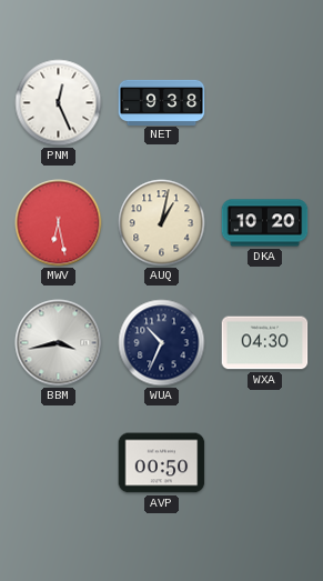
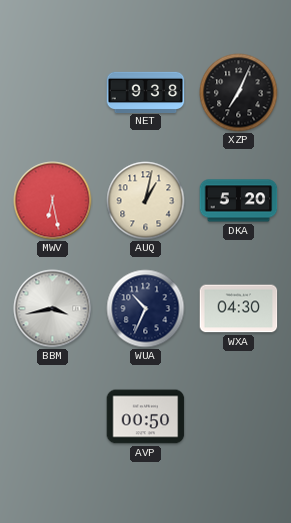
PNM: 12:26 -> none
XZP: none -> 7:04
DKA: 10:20 -> 5:20
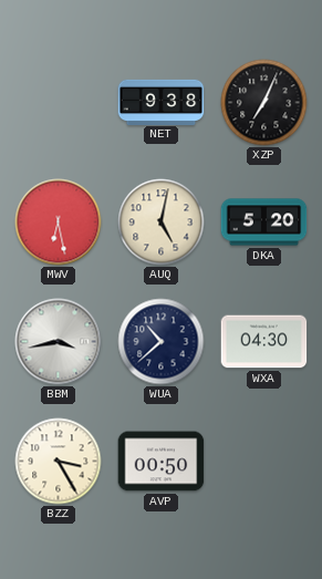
AUQ: 1:02 -> 5:02
WUA: 10:34 -> 10:38
BZZ: none -> 3:25
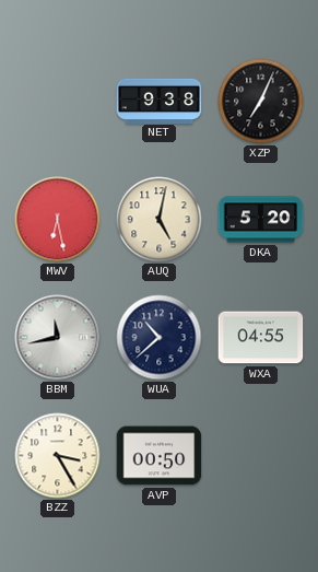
BBM: 3:43 -> 11:43
WXA: 04:30 -> 04:55
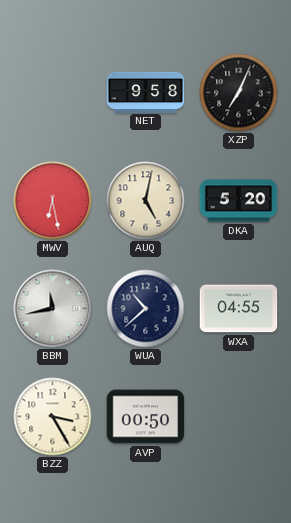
NET: 9:38 -> 9:58
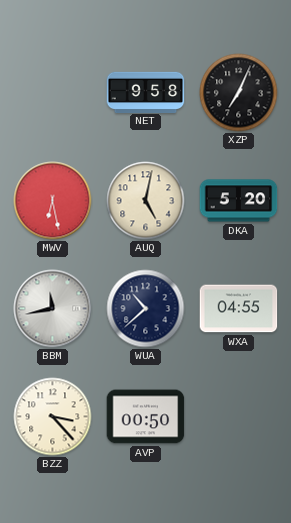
BZZ: 3:25 -> 3:23
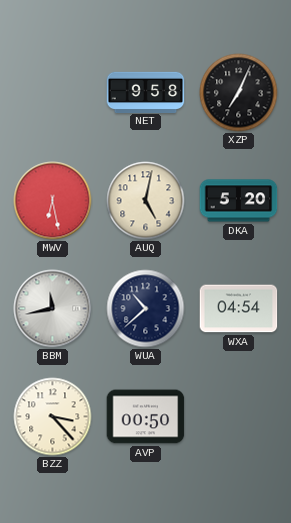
WXA: 04:55 -> 04:54
